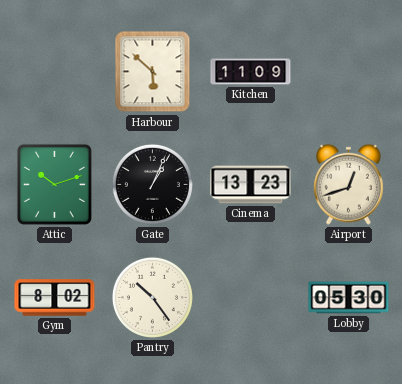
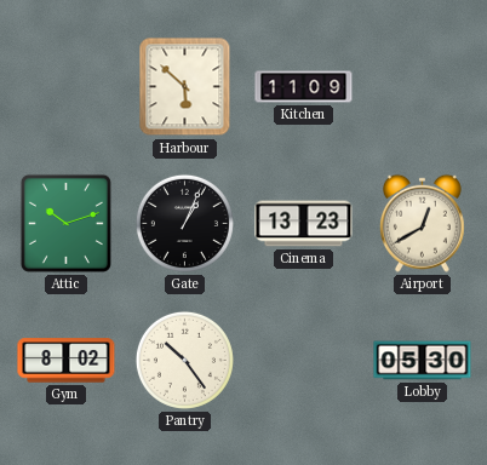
Airport: 12:42 -> 12:40
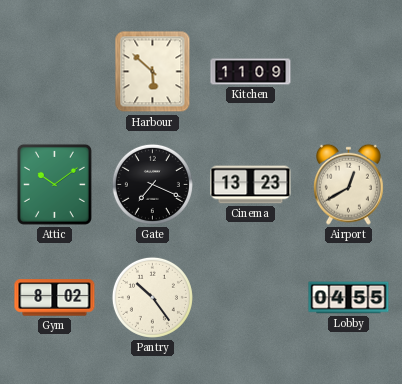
Attic: 10:12 -> 10:09
Gate: 1:04 -> 7:19
Lobby: 05:30 -> 04:55
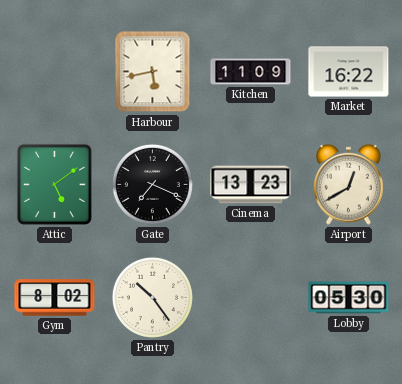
Harbour: 5:52 -> 5:43
Market: none -> 16:22
Attic: 10:09 -> 5:09
Lobby: 04:55 -> 05:30
